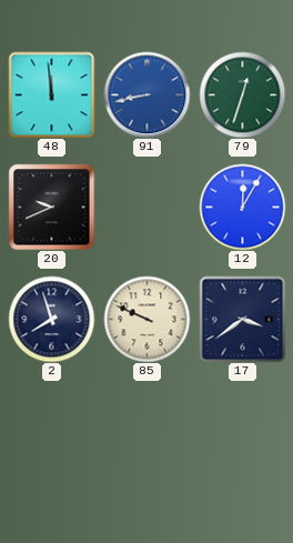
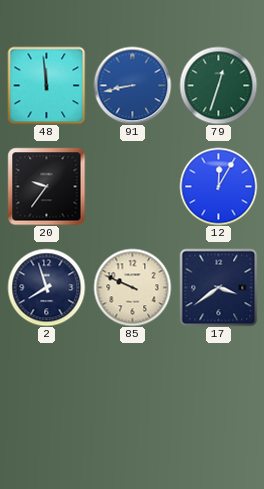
20: 9:41 -> 9:36
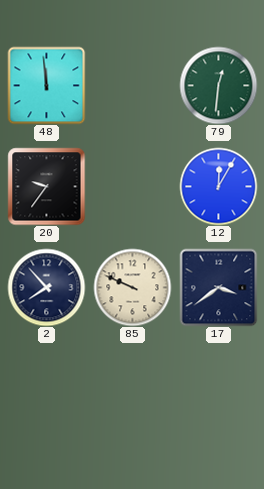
91: 8:43 -> none
79: 12:33 -> 12:31
2: 7:57 -> 7:53
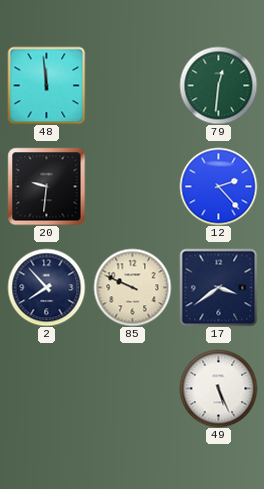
20: 9:36 -> 9:31
12: 12:05 -> 2:23
49: none -> 5:26
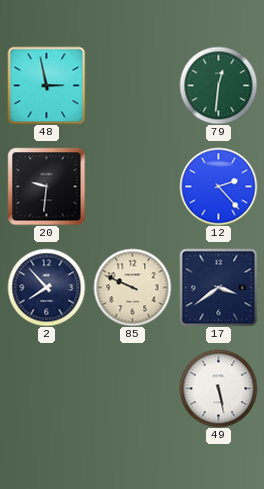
48: 11:59 -> 2:58
49: 5:26 -> 5:28
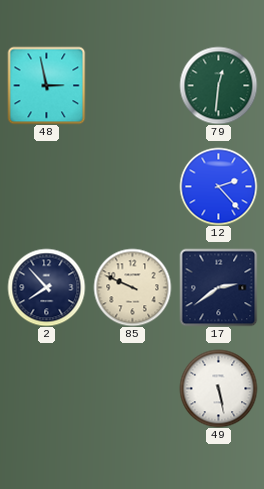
20: 9:31 -> none
17: 3:39 -> 2:39
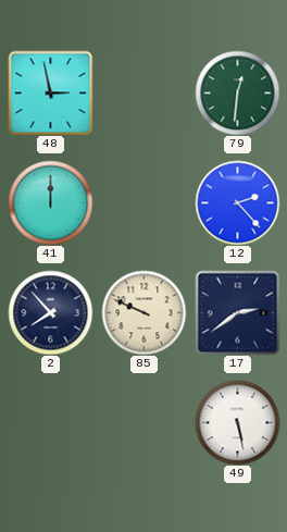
41: none -> 12:00
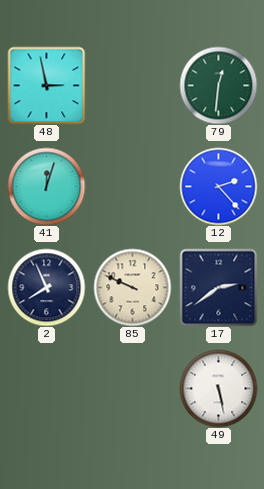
41: 12:00 -> 12:03
2: 7:53 -> 7:56
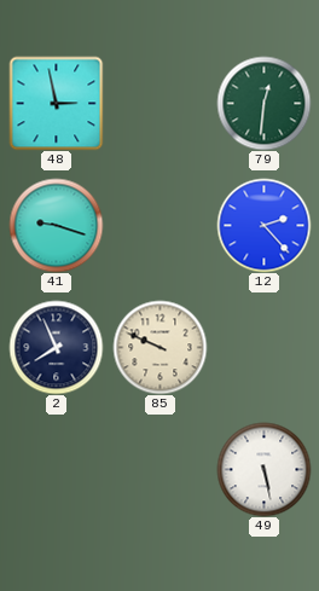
41: 12:03 -> 9:18
17: 2:39 -> none
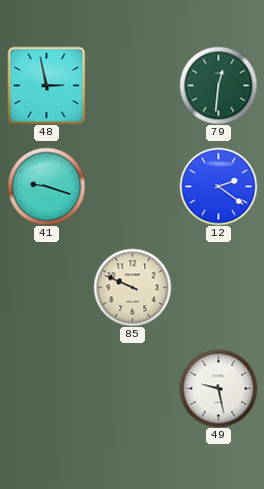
12: 2:23 -> 2:21
2: 7:56 -> none
49: 5:28 -> 9:28
